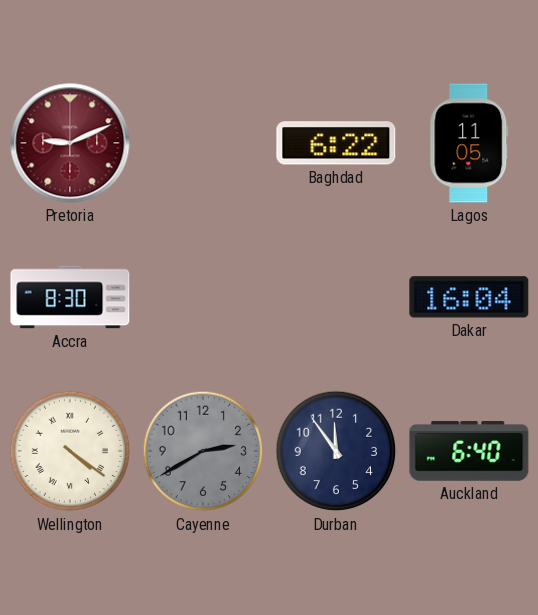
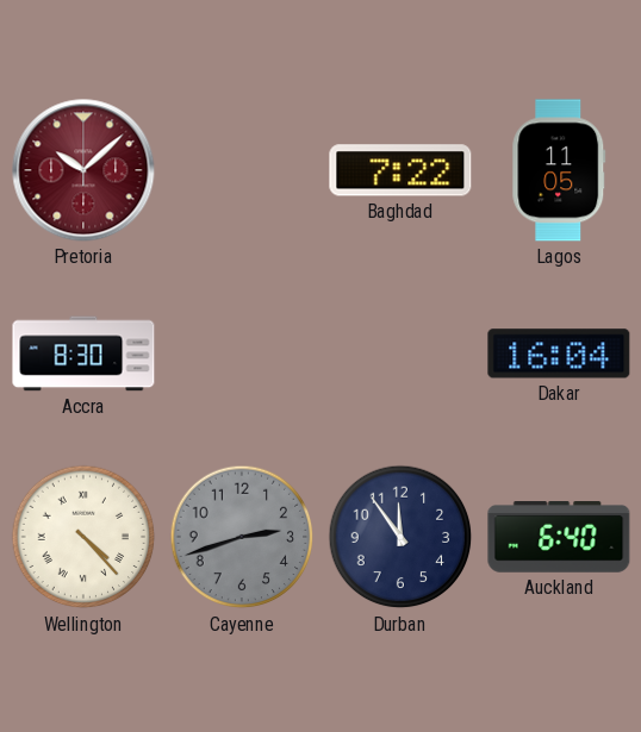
Pretoria: 9:11 -> 10:08
Baghdad: 6:22 -> 7:22
Wellington: 4:21 -> 4:23
Cayenne: 2:40 -> 2:42
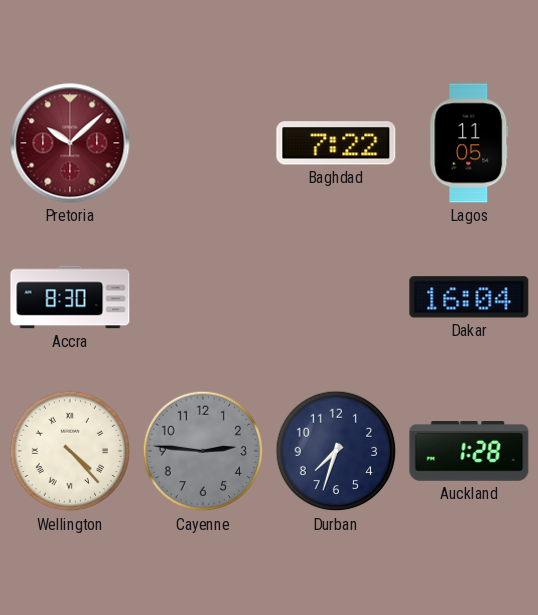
Cayenne: 2:42 -> 2:46
Durban: 11:54 -> 7:33
Auckland: 6:40 -> 1:28
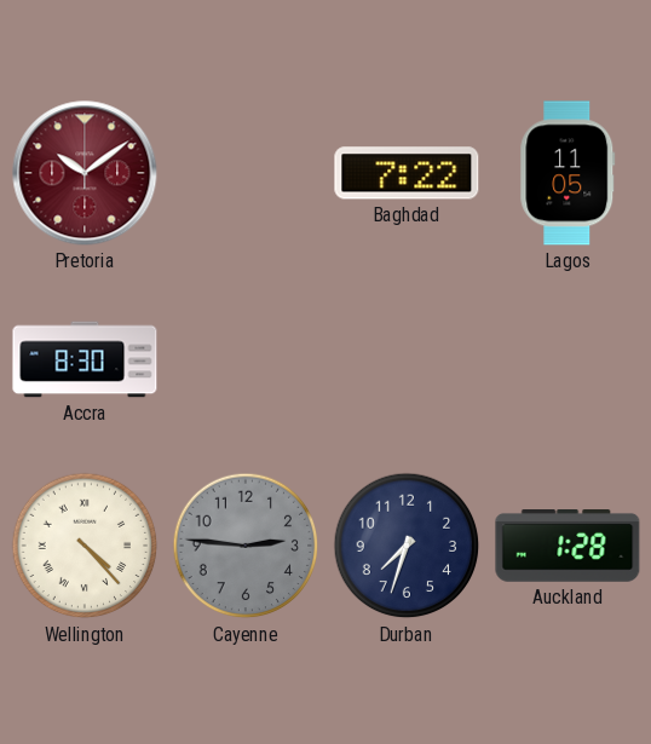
Pretoria: 10:08 -> 10:09
Dakar: 16:04 -> none
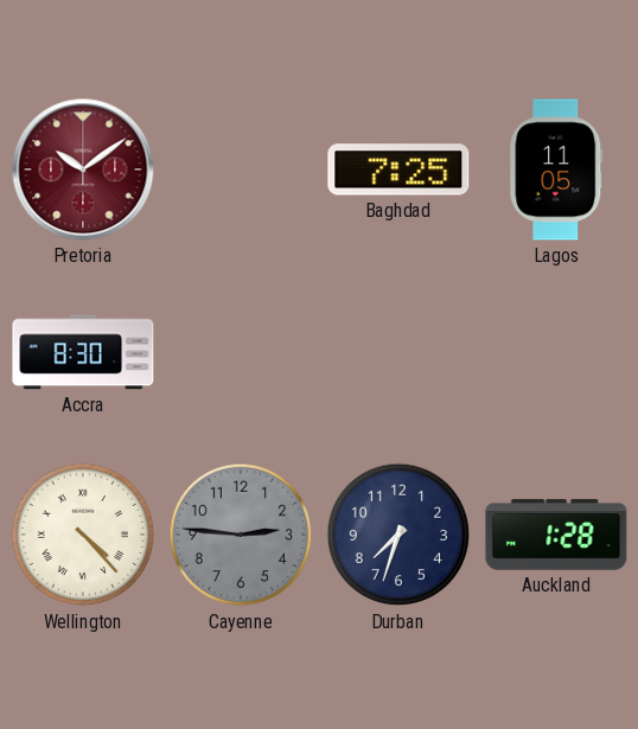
Baghdad: 7:22 -> 7:25
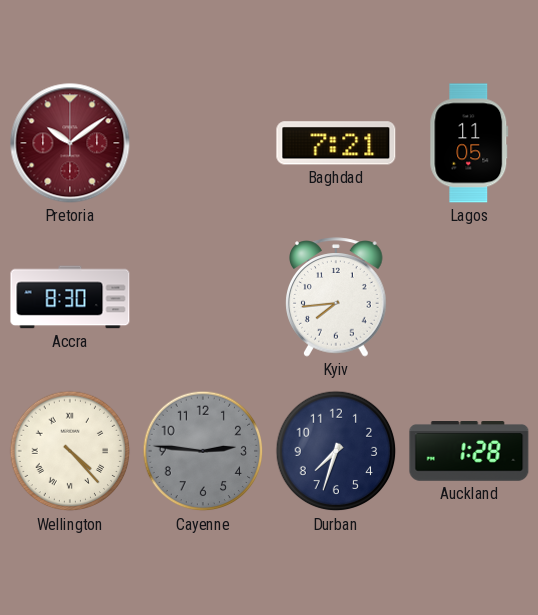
Baghdad: 7:25 -> 7:21
Kyiv: none -> 7:44
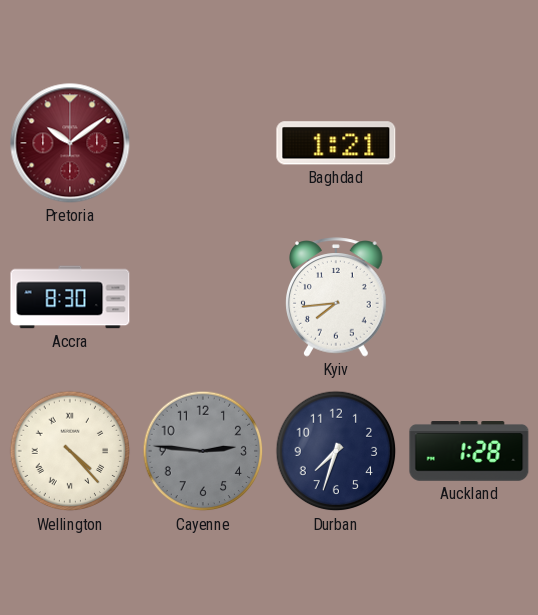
Baghdad: 7:21 -> 1:21
Lagos: 11:05 -> none
